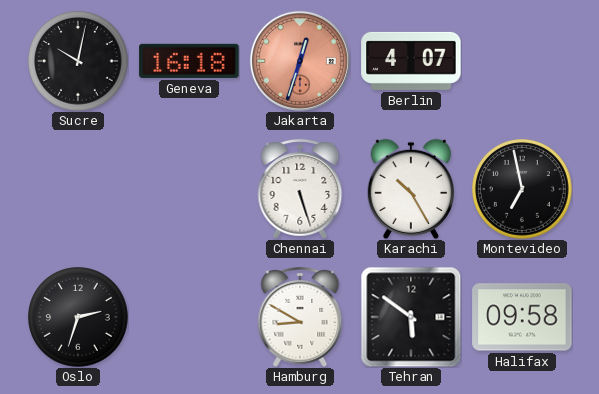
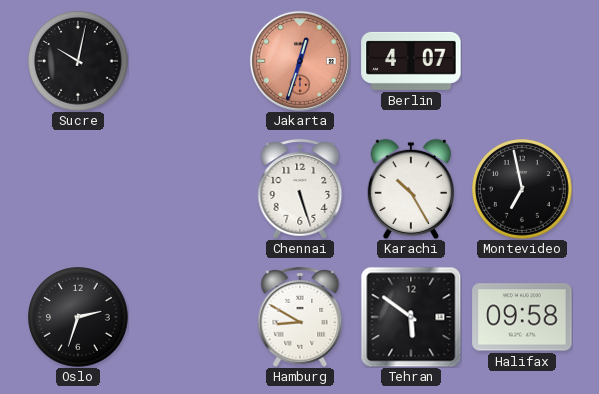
Geneva: 16:18 -> none
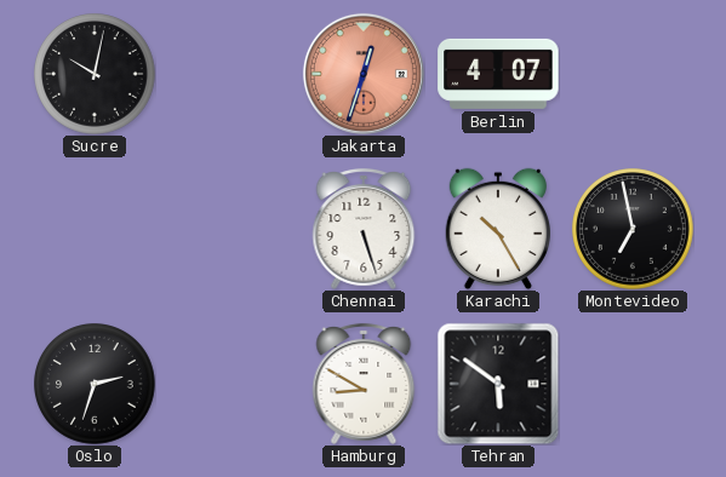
Halifax: 09:58 -> none
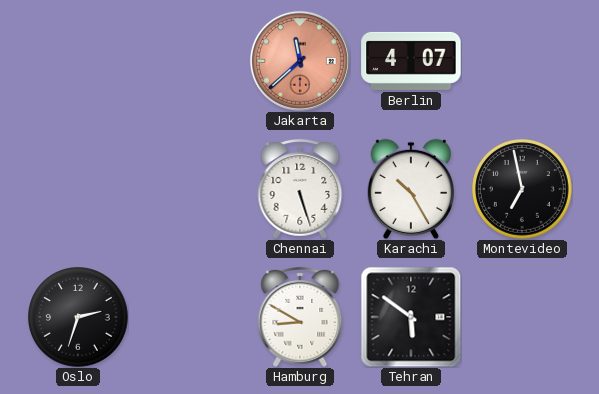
Sucre: 10:02 -> none
Jakarta: 12:33 -> 11:38
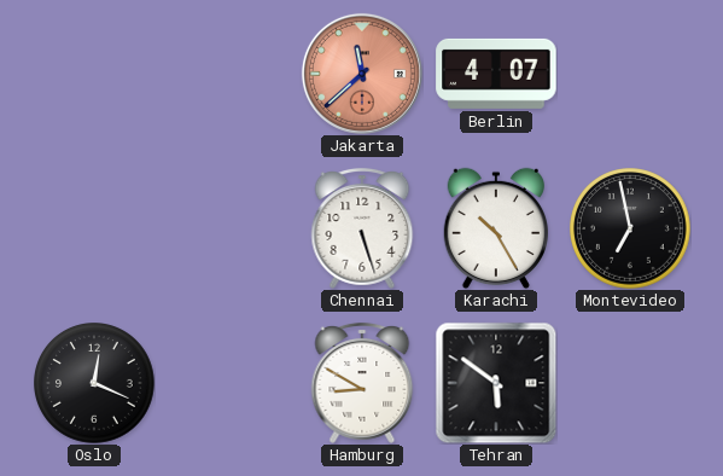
Oslo: 2:33 -> 12:19
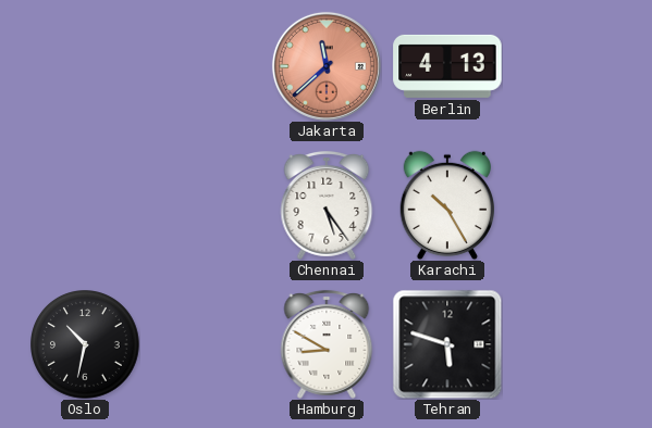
Berlin: 4:07 -> 4:13
Chennai: 5:27 -> 5:24
Montevideo: 6:58 -> none
Oslo: 12:19 -> 10:32
Tehran: 5:51 -> 5:48
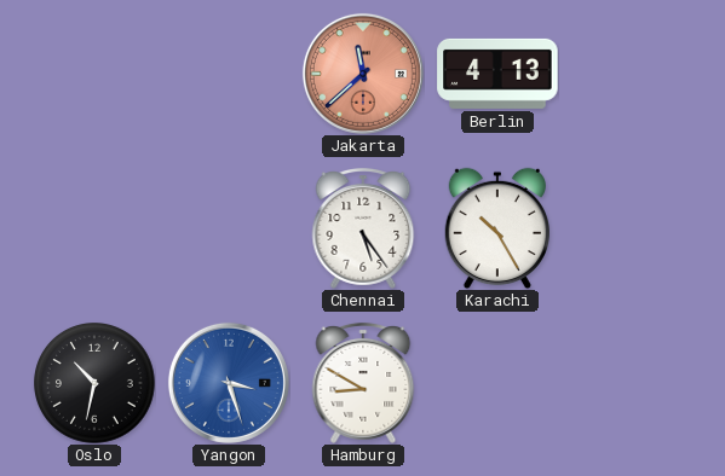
Yangon: none -> 3:27
Tehran: 5:48 -> none
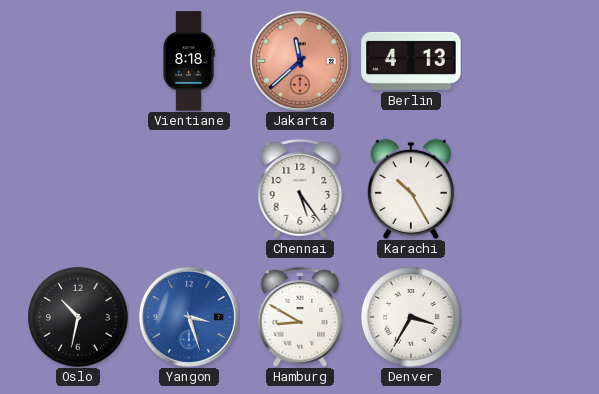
Vientiane: none -> 8:18
Denver: none -> 3:35
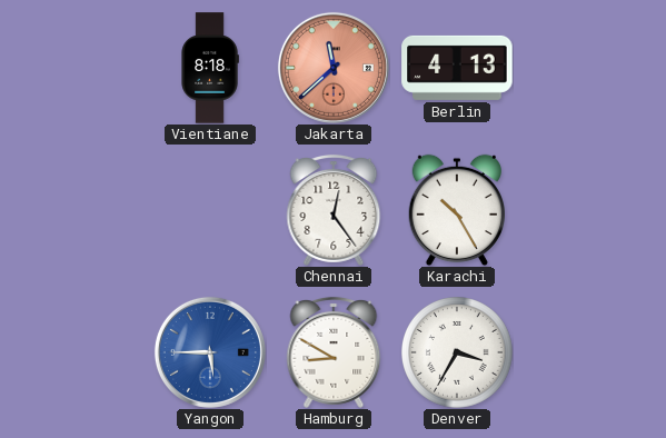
Chennai: 5:24 -> 12:24
Oslo: 10:32 -> none
Yangon: 3:27 -> 5:45
